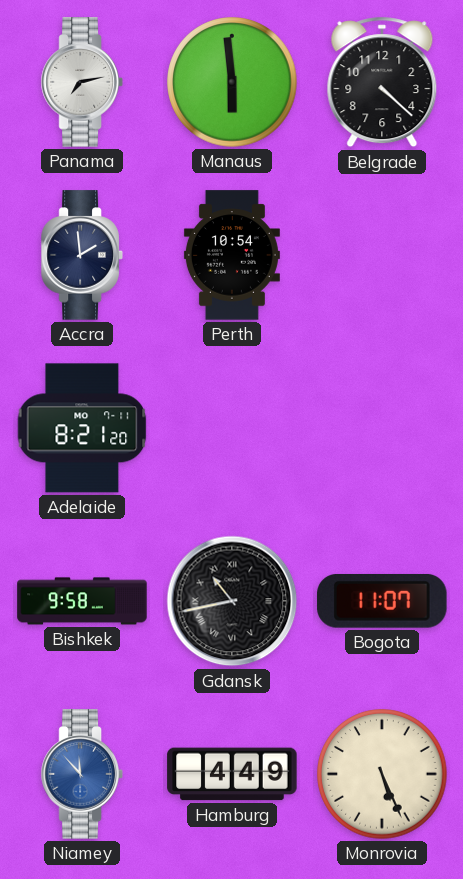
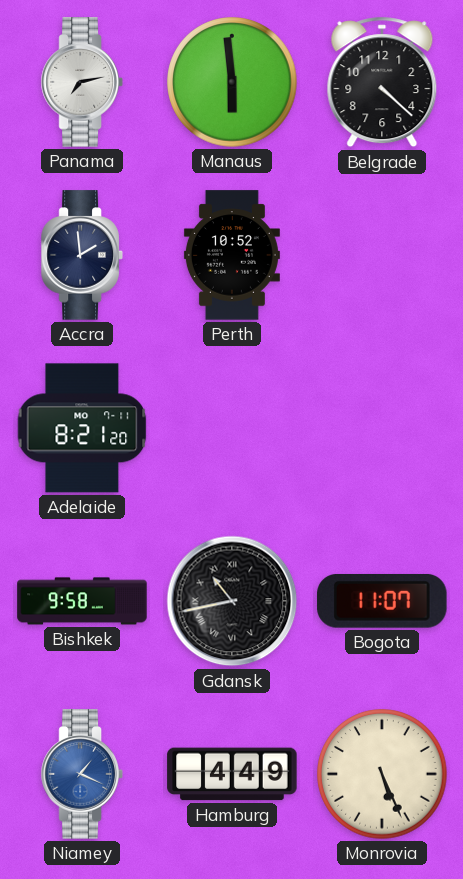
Perth: 10:54 -> 10:52
Niamey: 11:53 -> 1:19
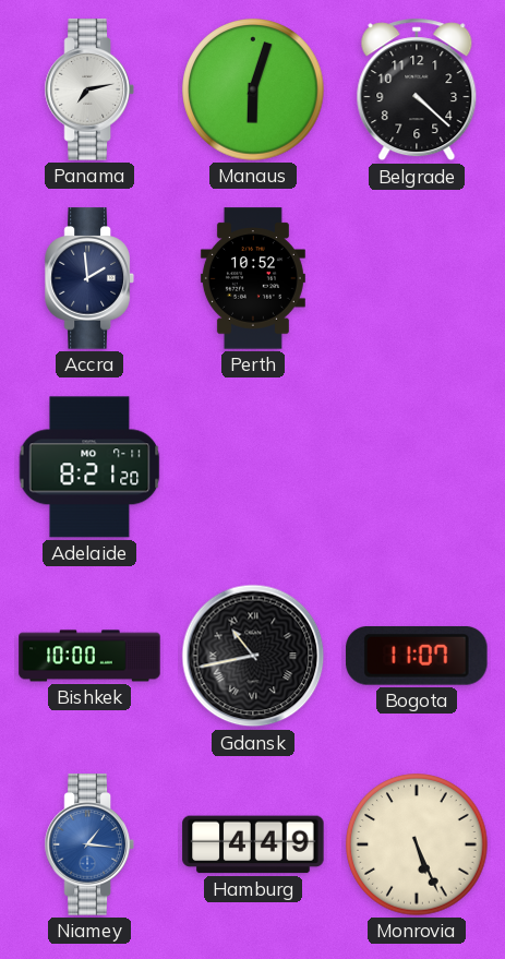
Manaus: 5:59 -> 6:03
Bishkek: 9:58 -> 10:00
Niamey: 1:19 -> 1:16
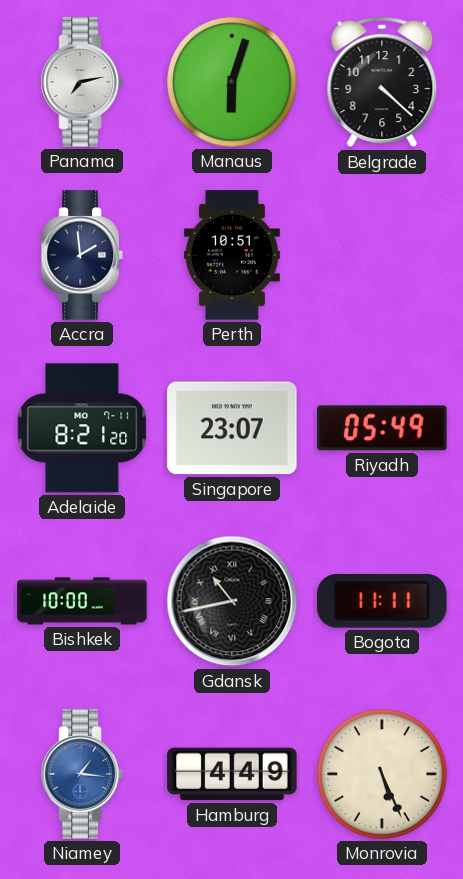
Perth: 10:52 -> 10:51
Singapore: none -> 23:07
Riyadh: none -> 05:49
Bogota: 11:07 -> 11:11
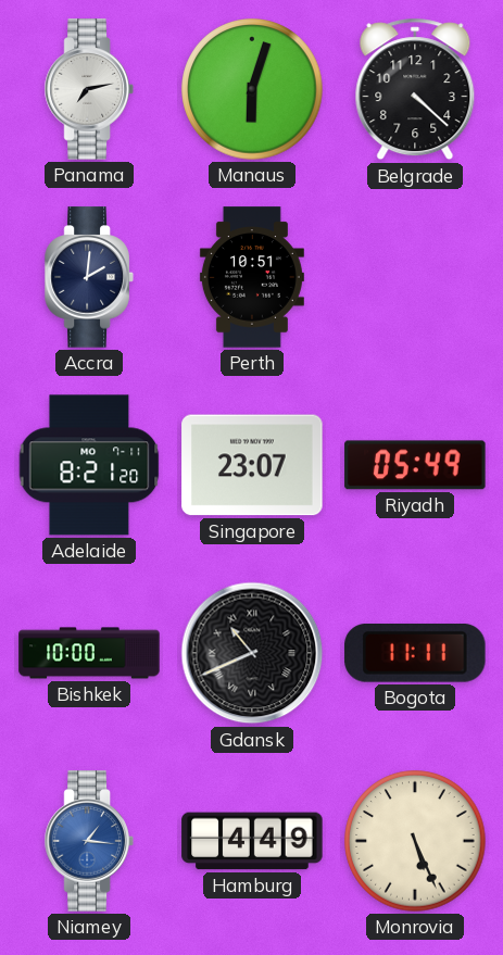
Accra: 1:59 -> 2:01
Gdansk: 10:43 -> 10:41
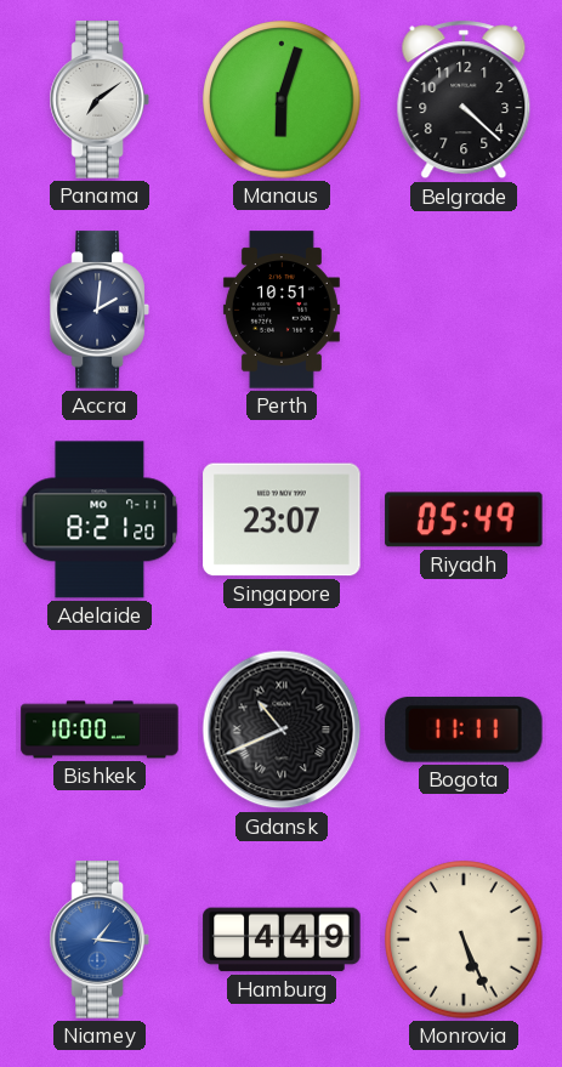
Panama: 7:13 -> 7:09
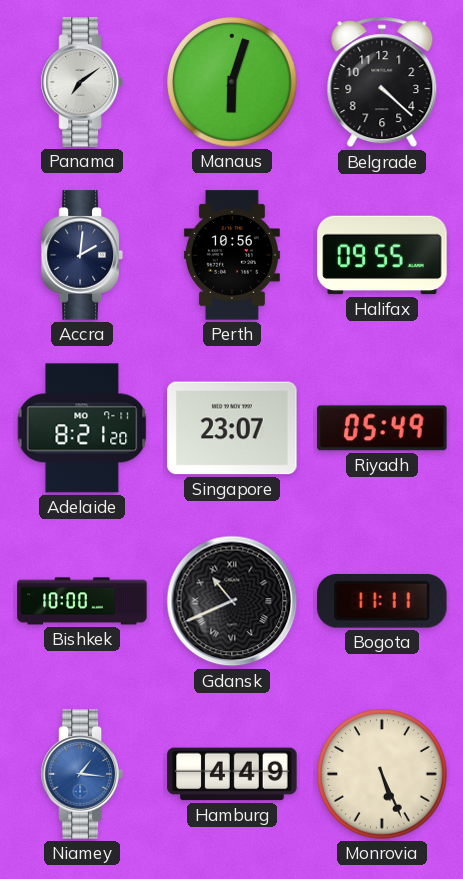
Perth: 10:51 -> 10:56
Halifax: none -> 09:55
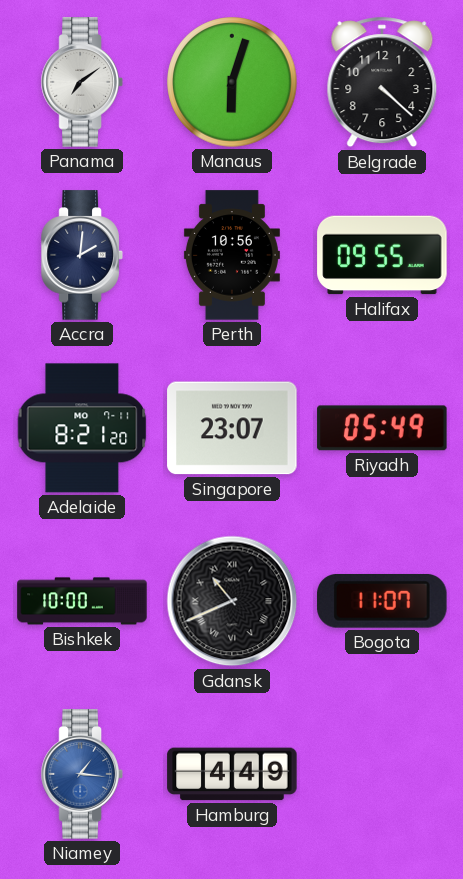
Bogota: 11:11 -> 11:07
Monrovia: 5:26 -> none
